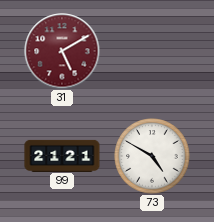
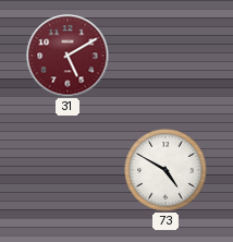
99: 21:21 -> none
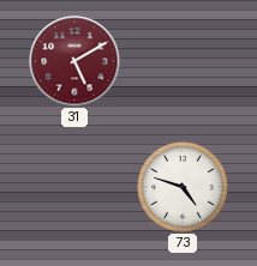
73: 4:50 -> 4:48
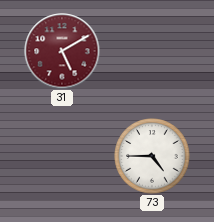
73: 4:48 -> 4:45
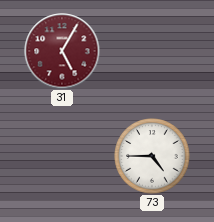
31: 5:10 -> 5:05
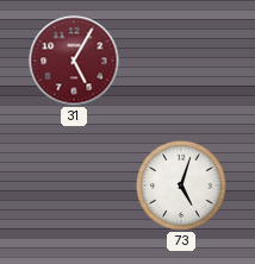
73: 4:45 -> 5:03
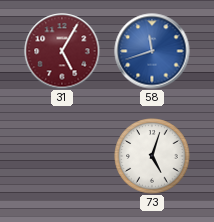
58: none -> 11:42
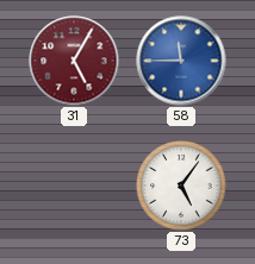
58: 11:42 -> 11:45
73: 5:03 -> 5:06
